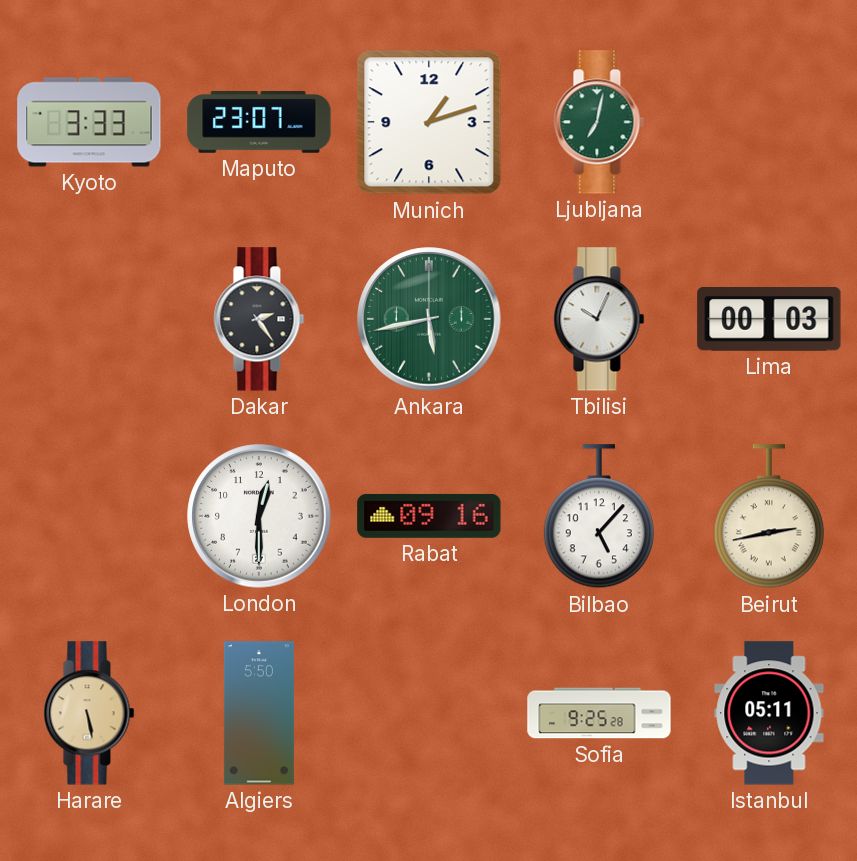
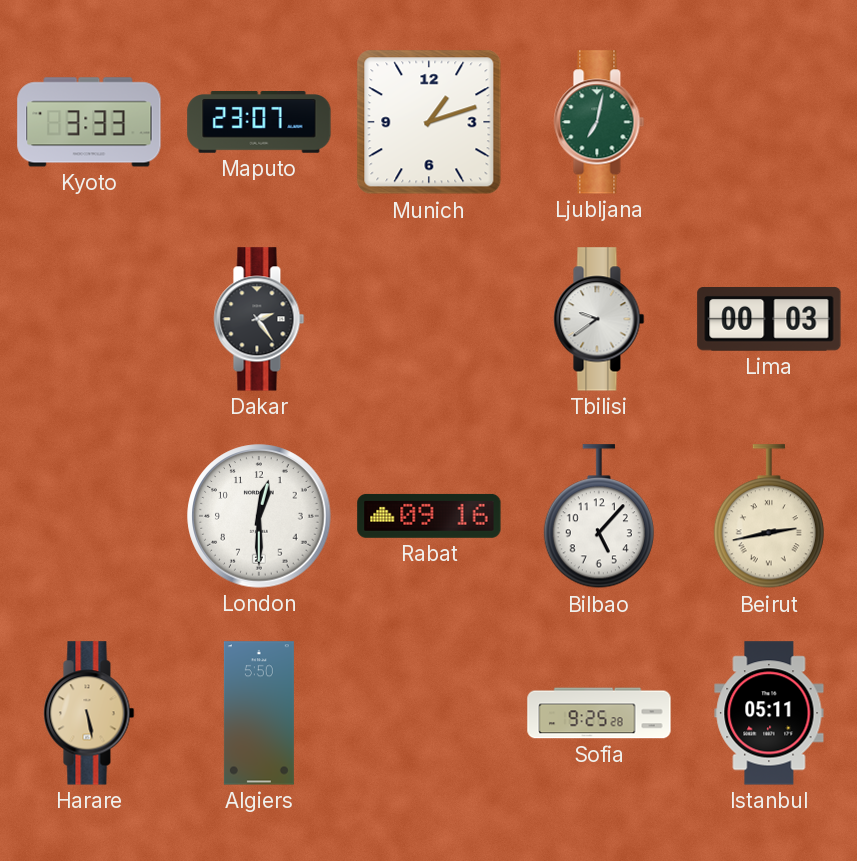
Ankara: 5:43 -> none
Tbilisi: 10:04 -> 9:39
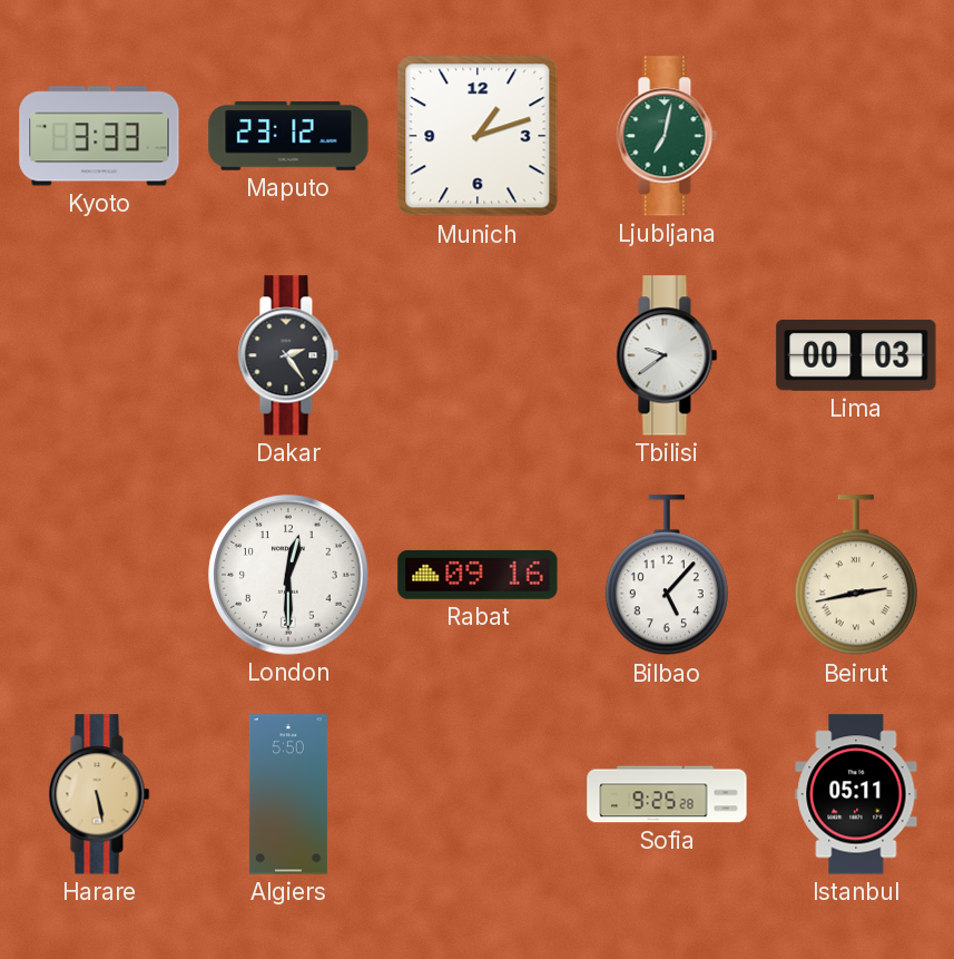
Maputo: 23:07 -> 23:12
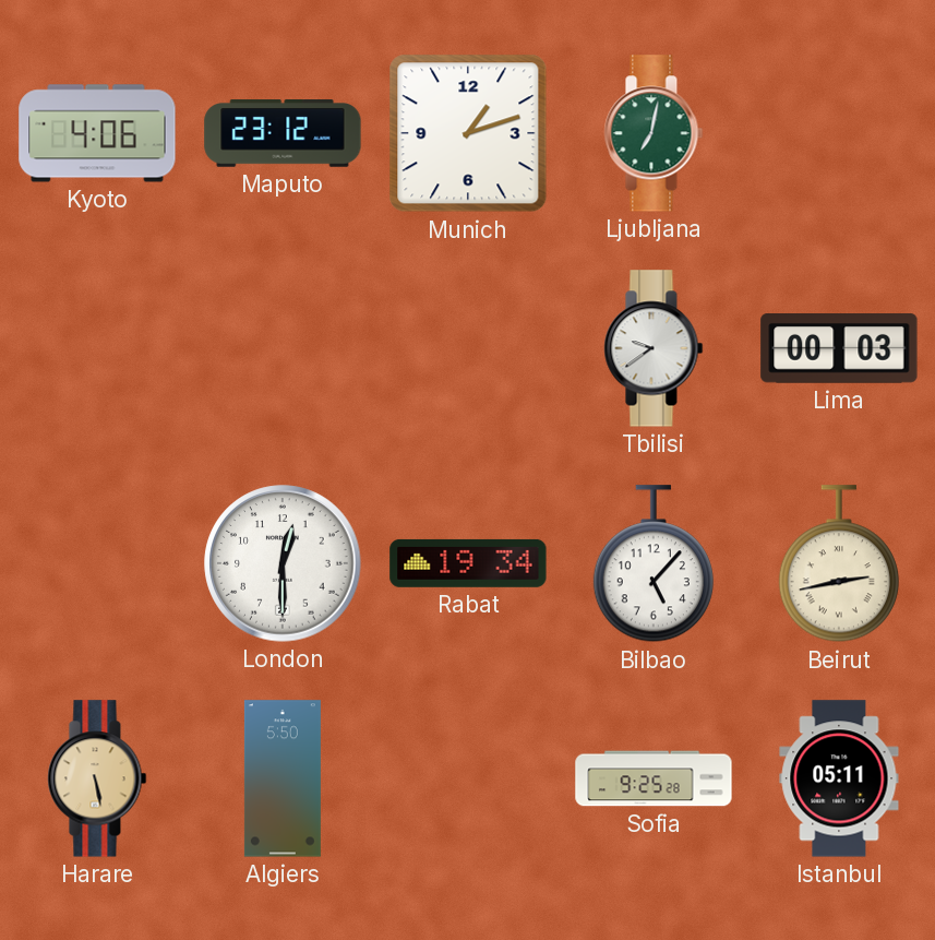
Kyoto: 3:33 -> 4:06
Dakar: 2:24 -> none
Rabat: 09:16 -> 19:34
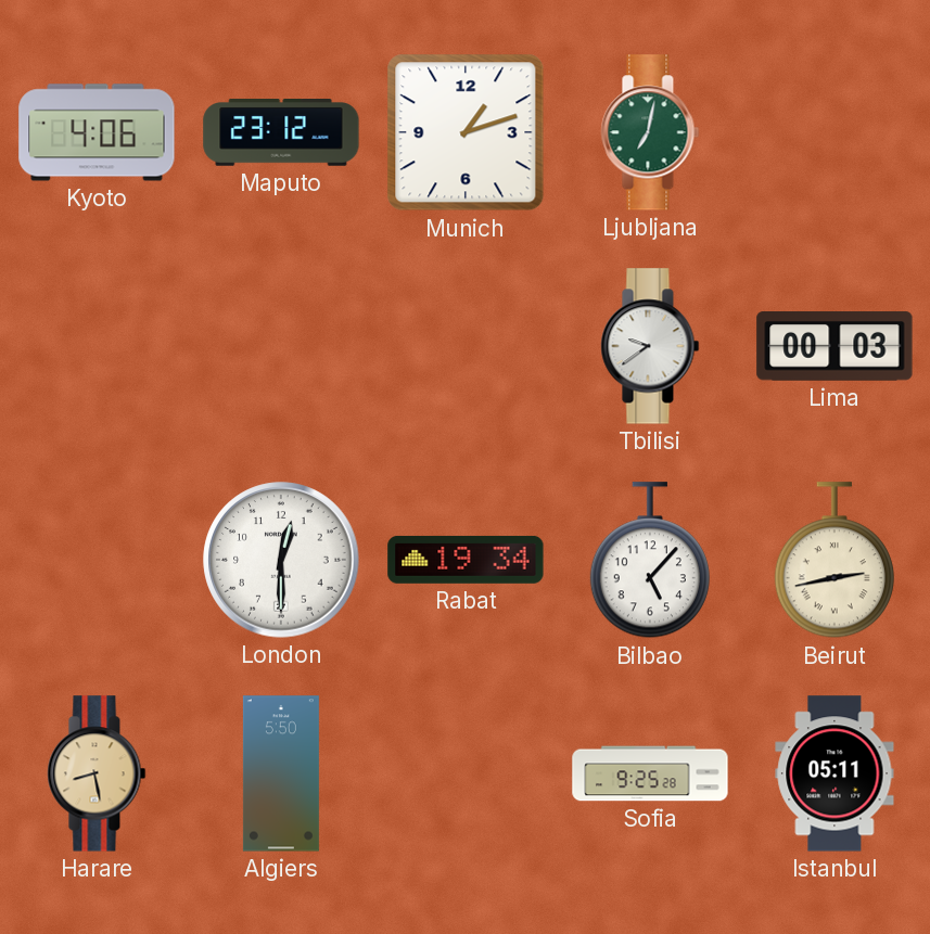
Harare: 5:28 -> 8:28
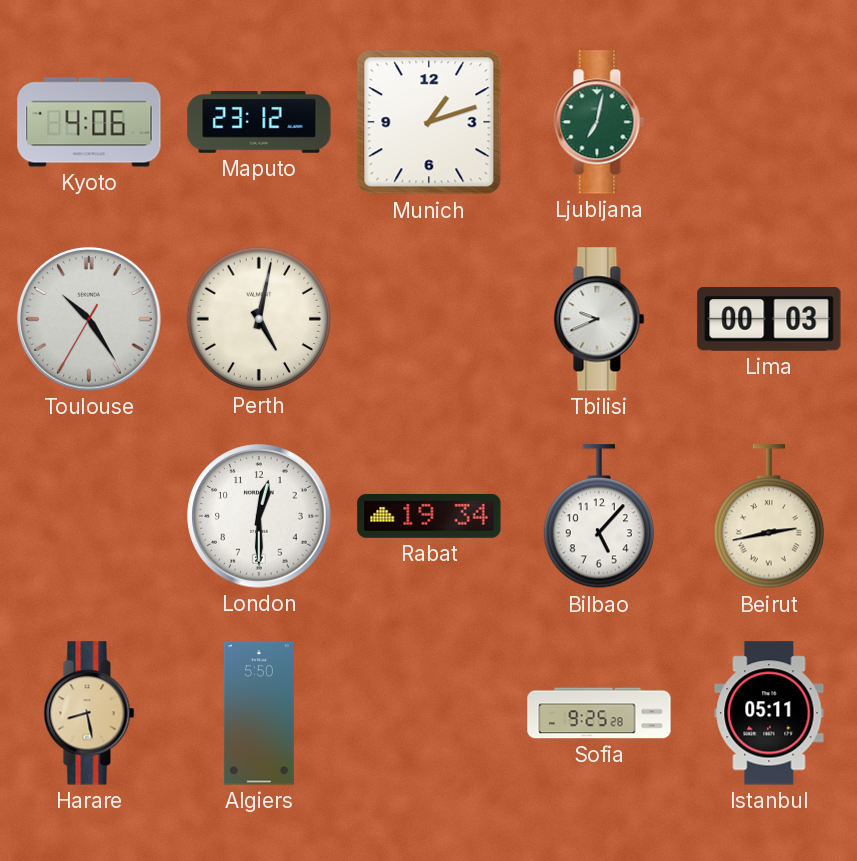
Toulouse: none -> 10:24
Perth: none -> 5:02
Tbilisi: 9:39 -> 9:41
